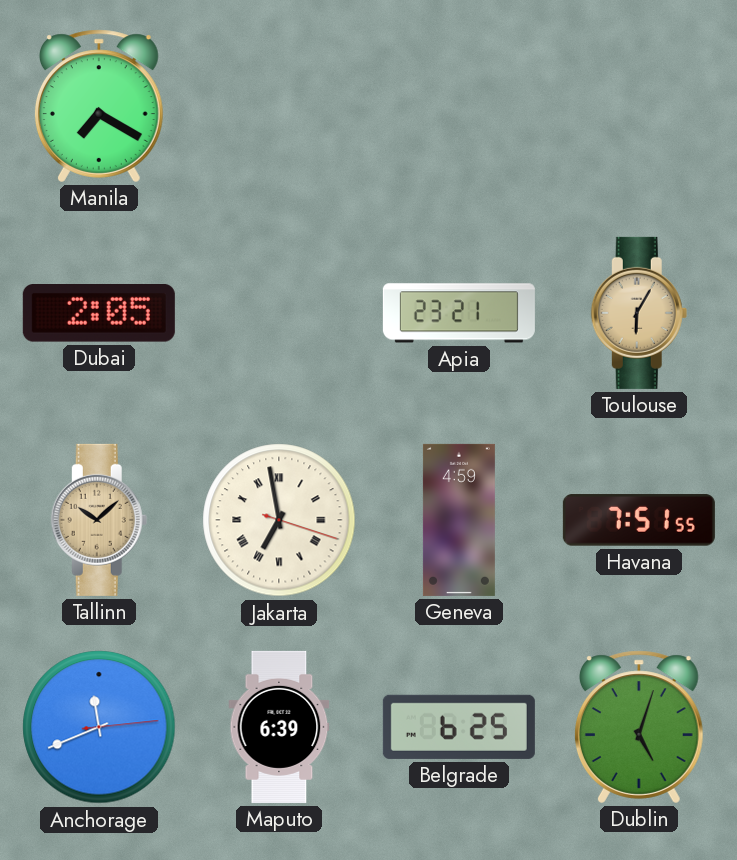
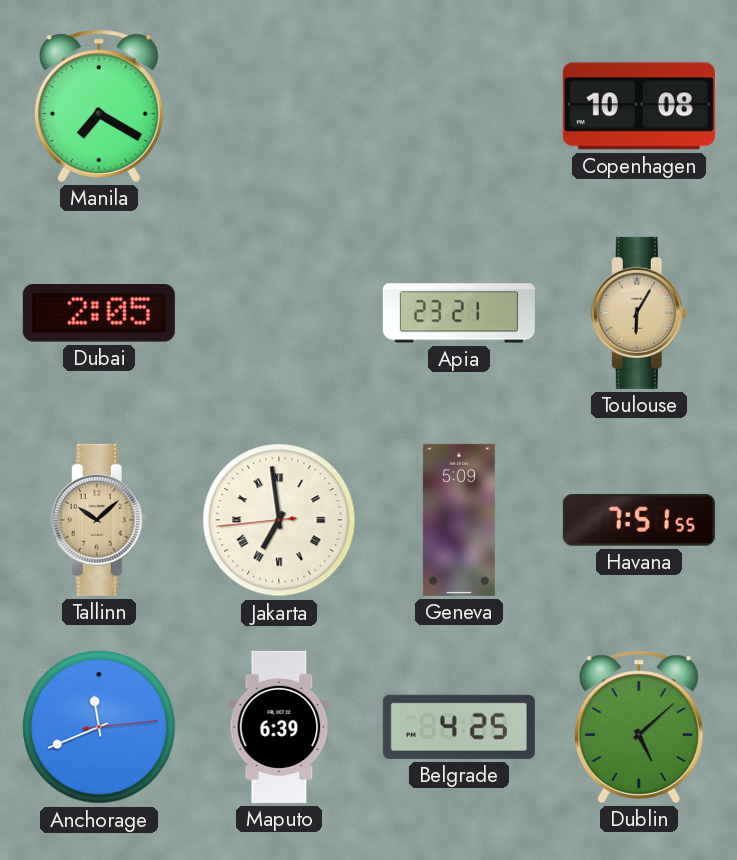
Copenhagen: none -> 10:08
Jakarta: 6:58:18 -> 6:58:44
Geneva: 4:59 -> 5:09
Belgrade: 6:25 -> 4:25
Dublin: 5:03 -> 5:08
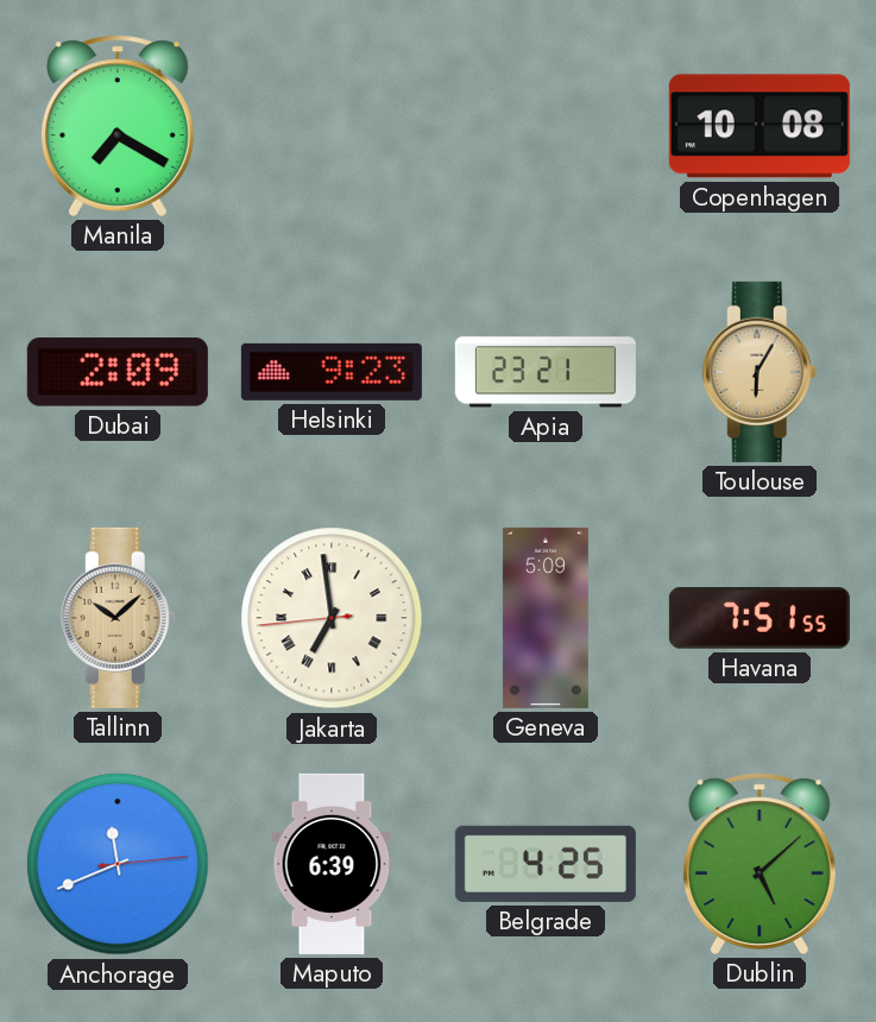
Dubai: 2:05 -> 2:09
Helsinki: none -> 9:23
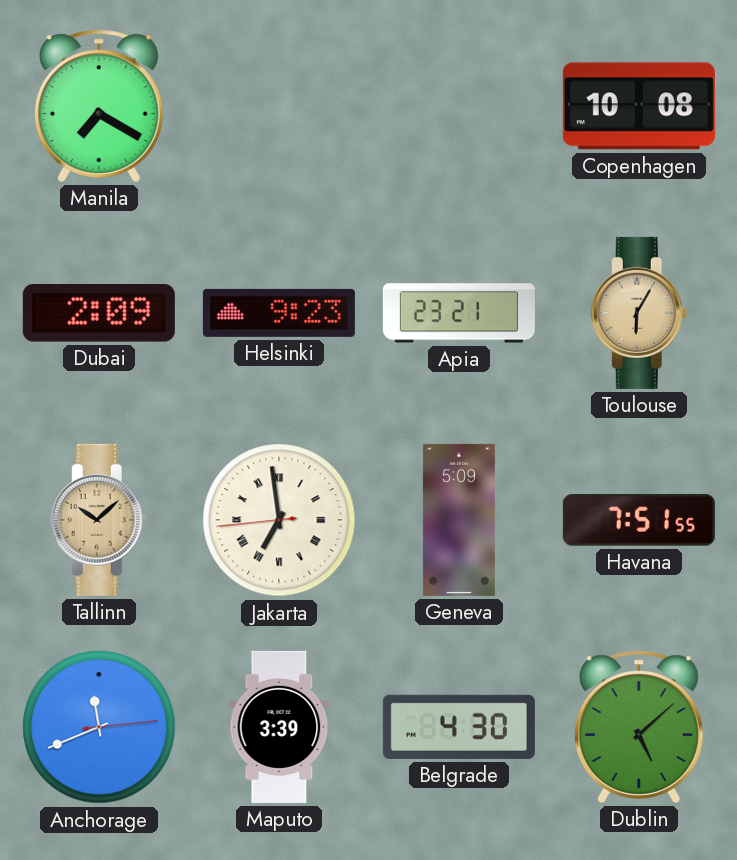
Maputo: 6:39 -> 3:39
Belgrade: 4:25 -> 4:30
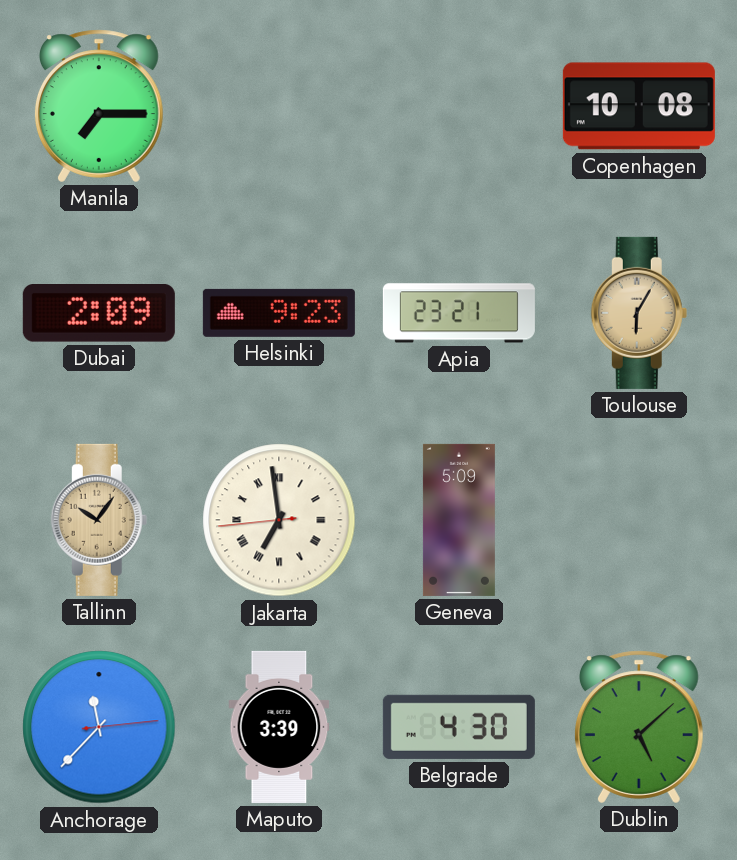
Manila: 7:20 -> 7:15
Tallinn: 10:08 -> 10:06
Havana: 7:51 -> none
Anchorage: 11:41 -> 11:37
